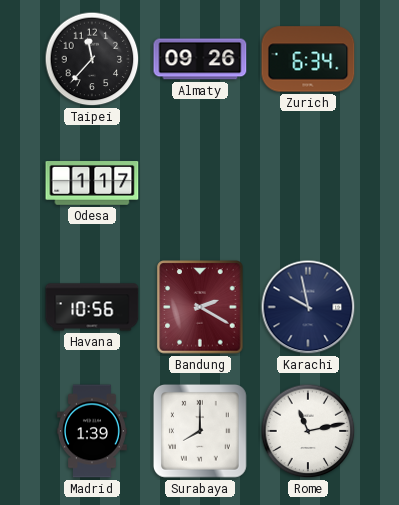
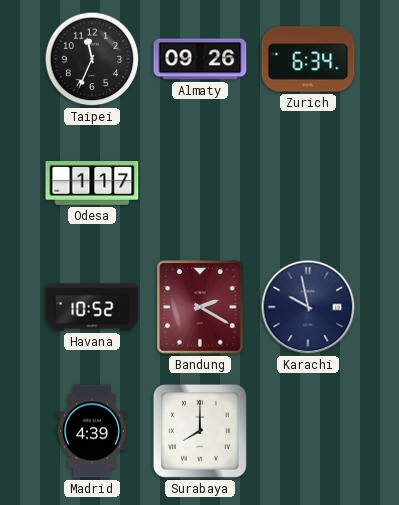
Taipei: 11:37 -> 11:34
Havana: 10:56 -> 10:52
Madrid: 1:39 -> 4:39
Rome: 11:13 -> none
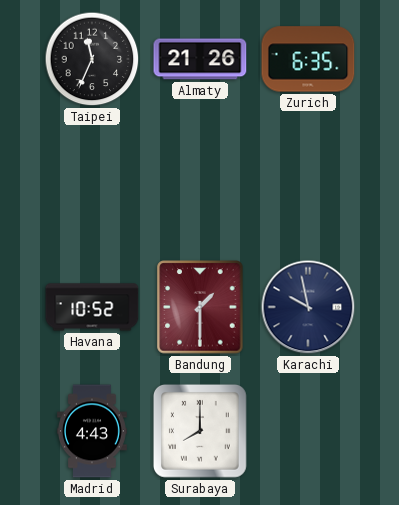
Almaty: 09:26 -> 21:26
Zurich: 6:34 -> 6:35
Odesa: 1:17 -> none
Bandung: 2:20 -> 1:30
Madrid: 4:39 -> 4:43
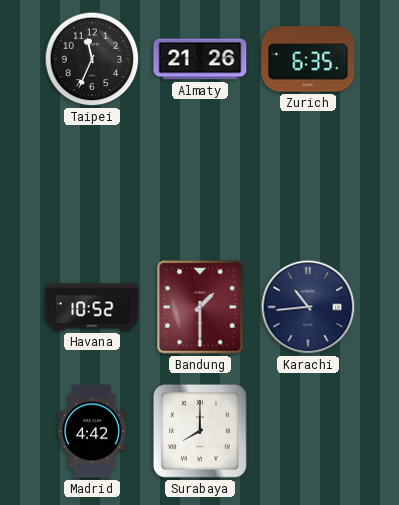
Karachi: 9:58 -> 10:44
Madrid: 4:43 -> 4:42
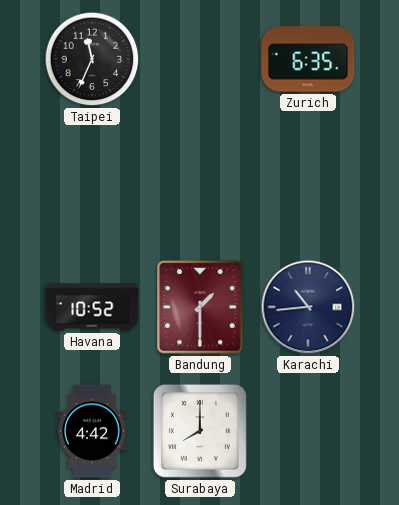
Almaty: 21:26 -> none
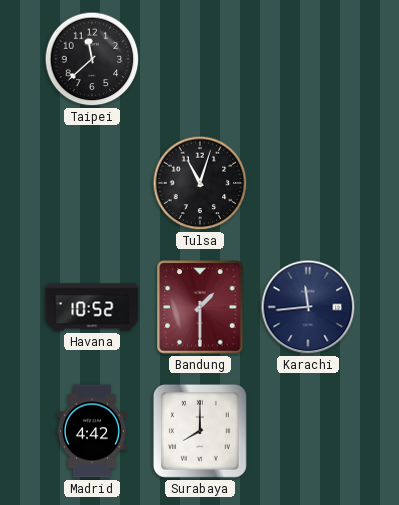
Taipei: 11:34 -> 11:38
Zurich: 6:35 -> none
Tulsa: none -> 11:03
Karachi: 10:44 -> 11:44
